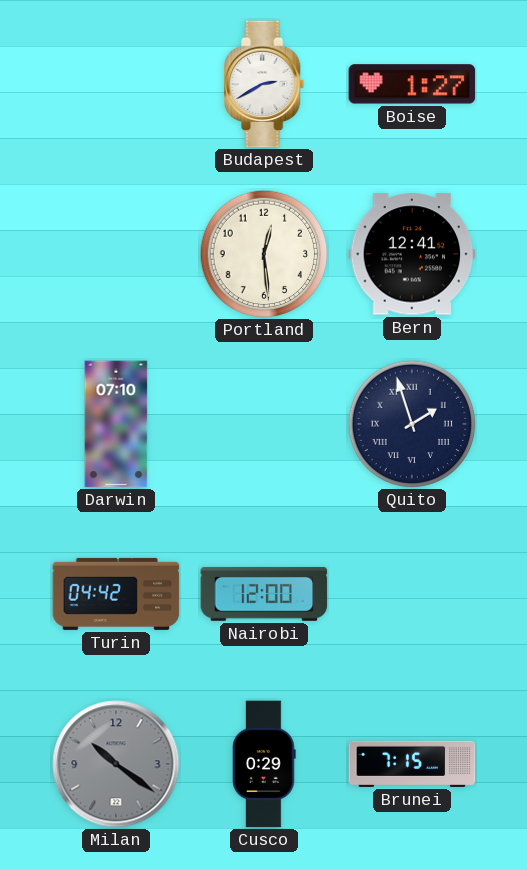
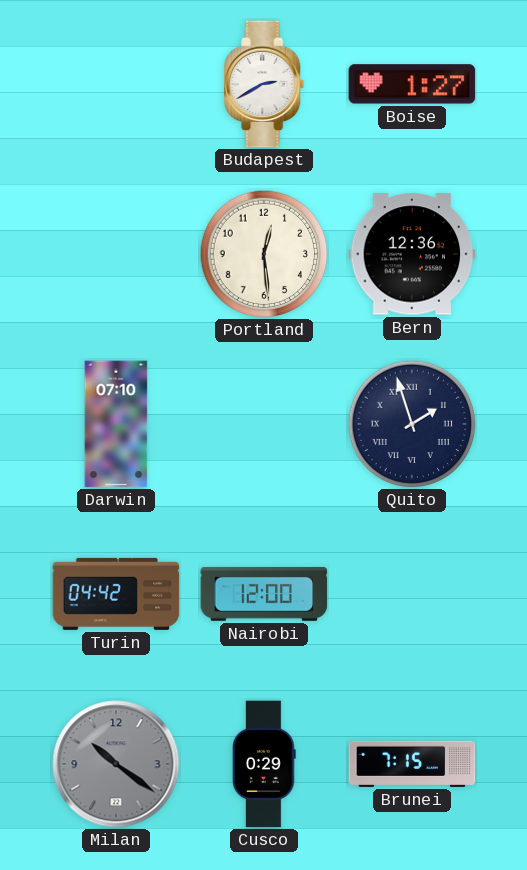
Bern: 12:41 -> 12:36
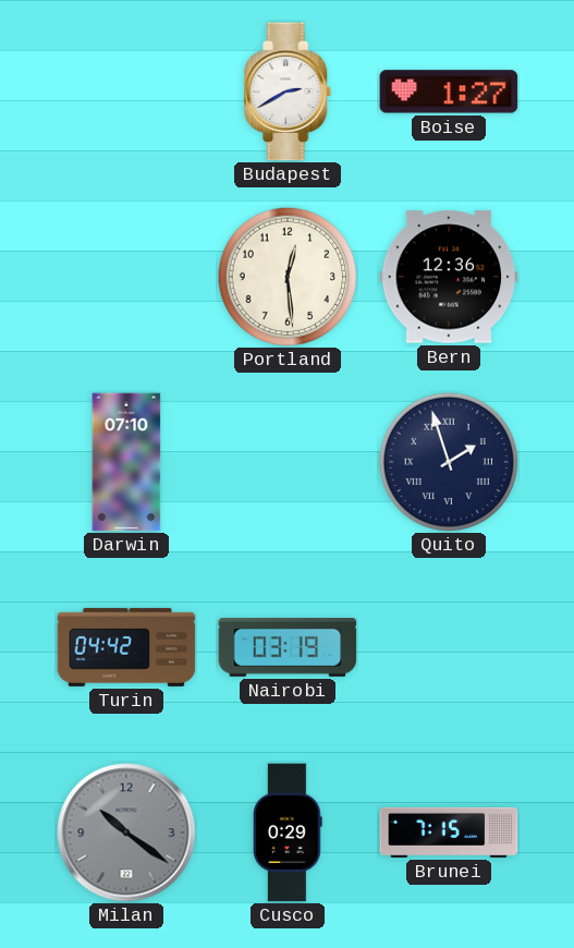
Nairobi: 12:00 -> 03:19
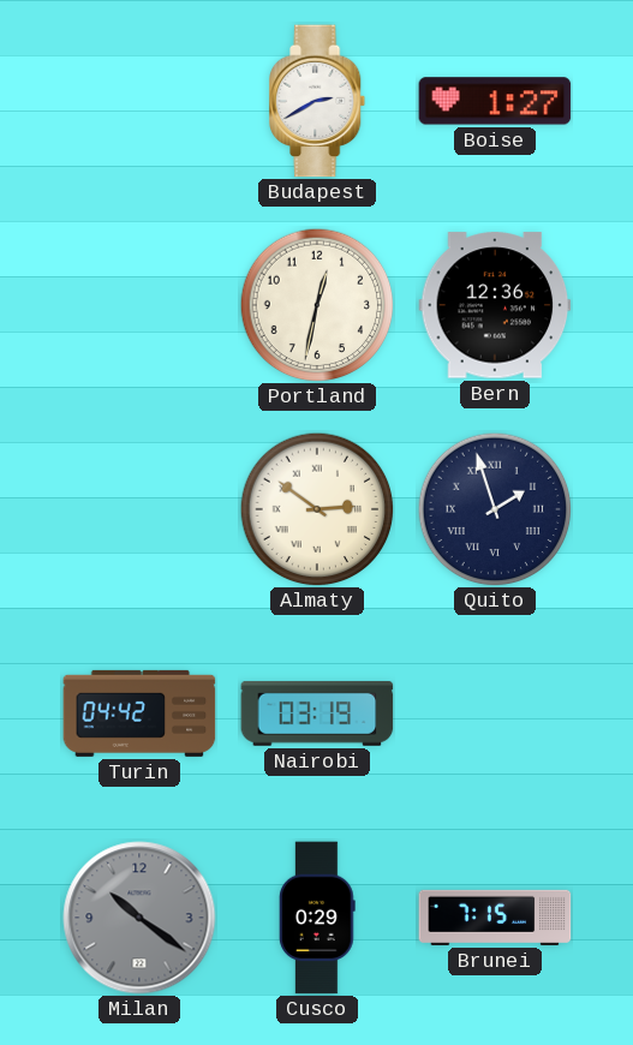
Portland: 12:29 -> 12:32
Darwin: 07:10 -> none
Almaty: none -> 2:51
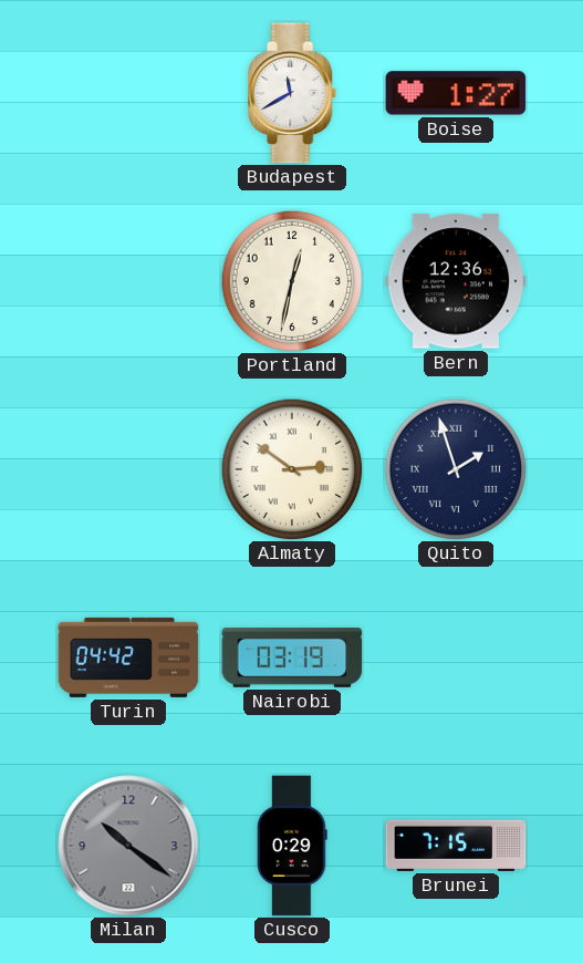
Budapest: 2:40 -> 11:40
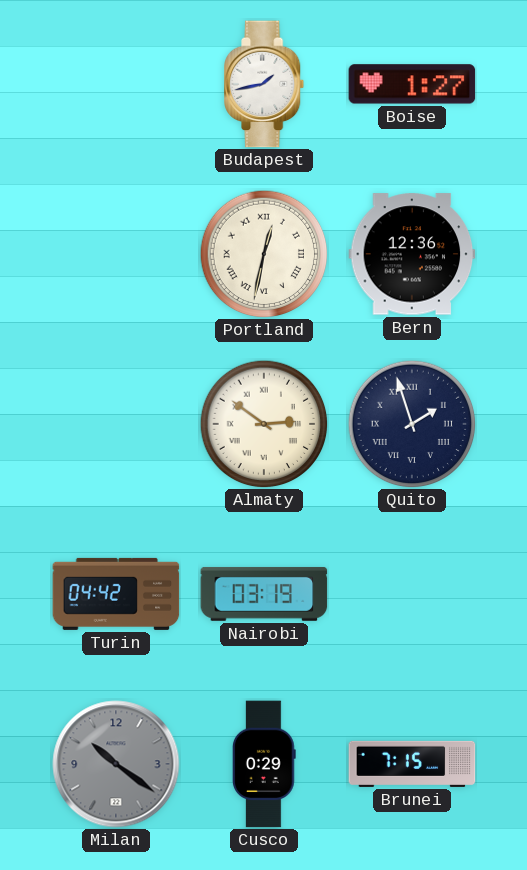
Budapest: 11:40 -> 1:43
Portland numerals: Arabic -> Roman
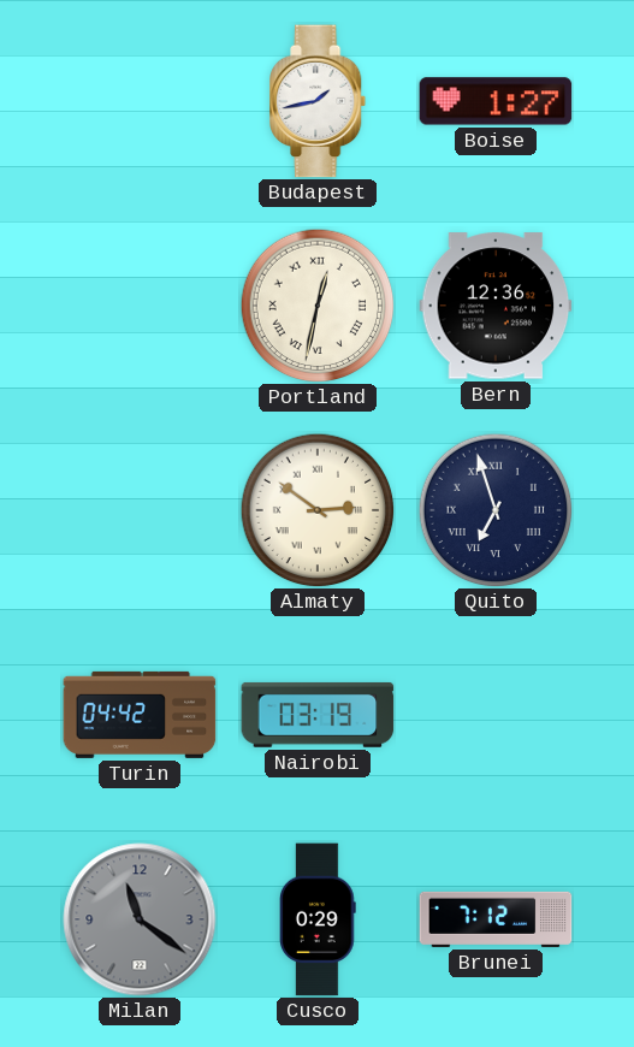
Quito: 1:57 -> 6:57
Milan: 10:21 -> 11:21
Brunei: 7:15 -> 7:12
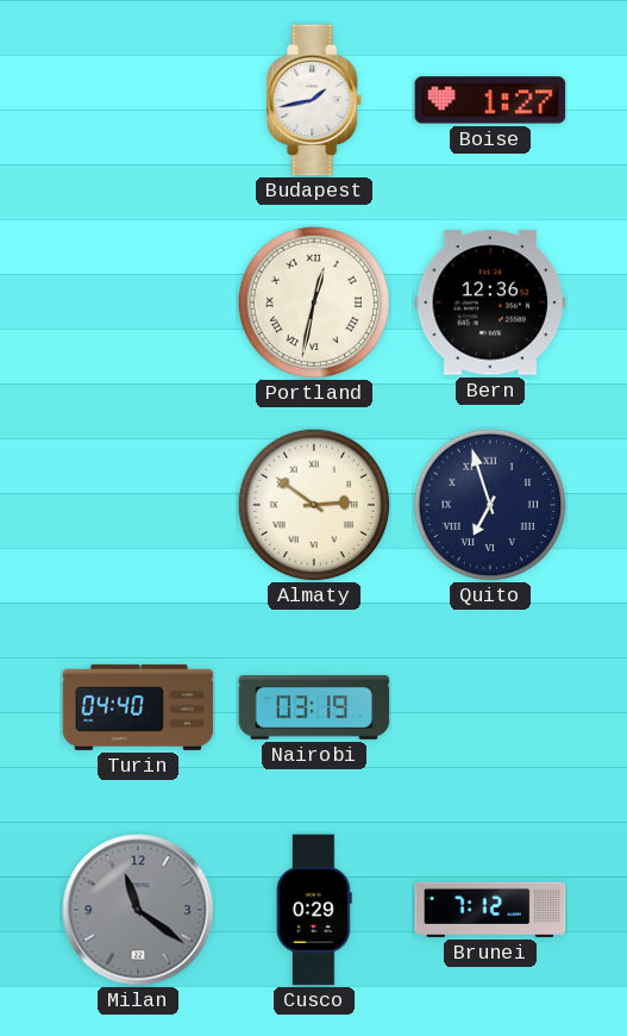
Turin: 04:42 -> 04:40
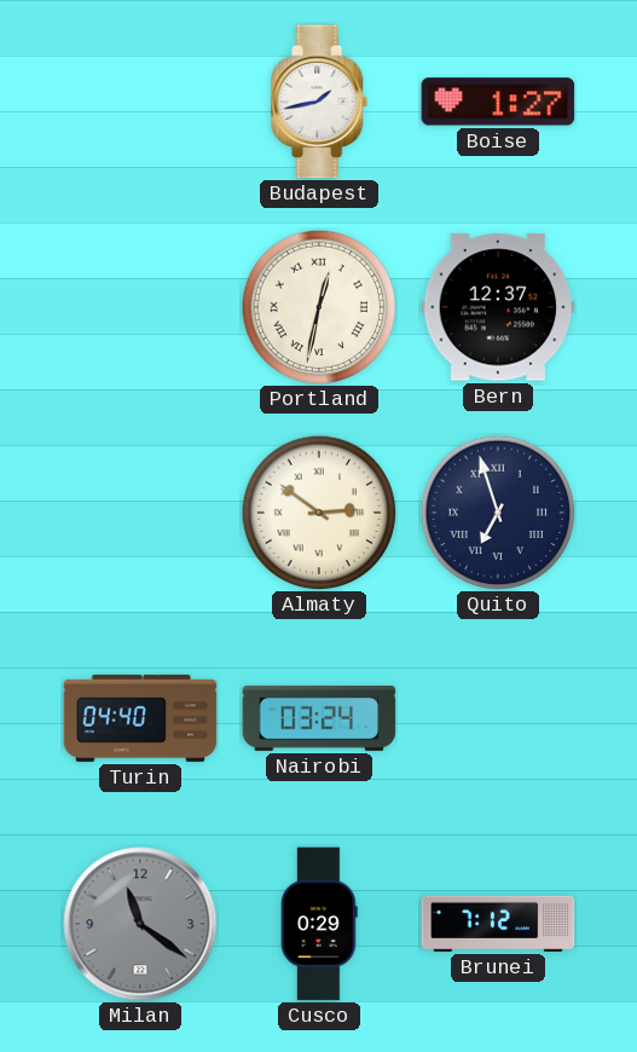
Bern: 12:36 -> 12:37
Nairobi: 03:19 -> 03:24
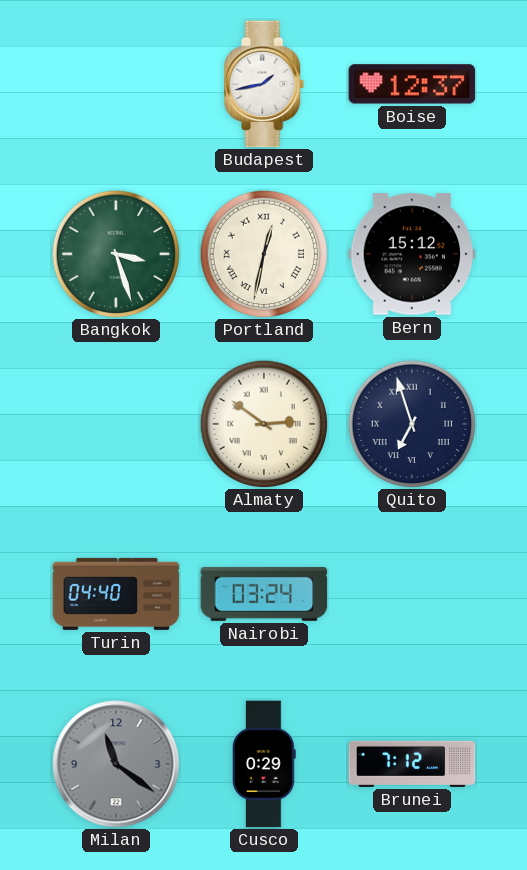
Boise: 1:27 -> 12:37
Bangkok: none -> 3:27
Bern: 12:37 -> 15:12
